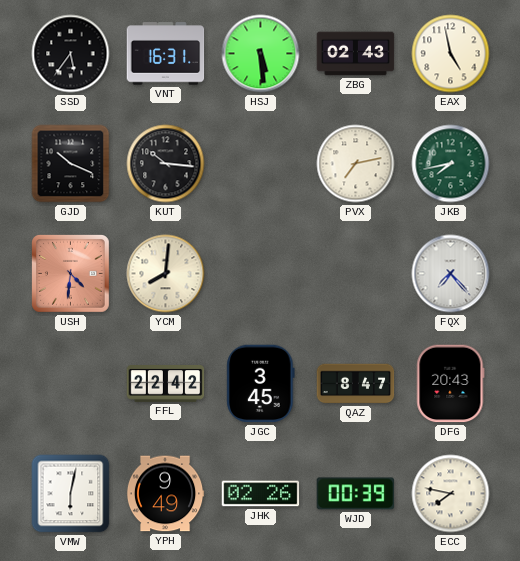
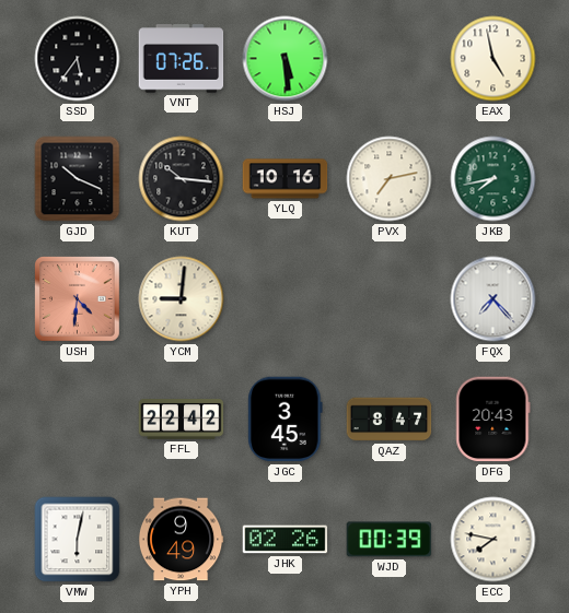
VNT: 16:31 -> 07:26
ZBG: 02:43 -> none
YLQ: none -> 10:16
YCM: 8:01 -> 9:01
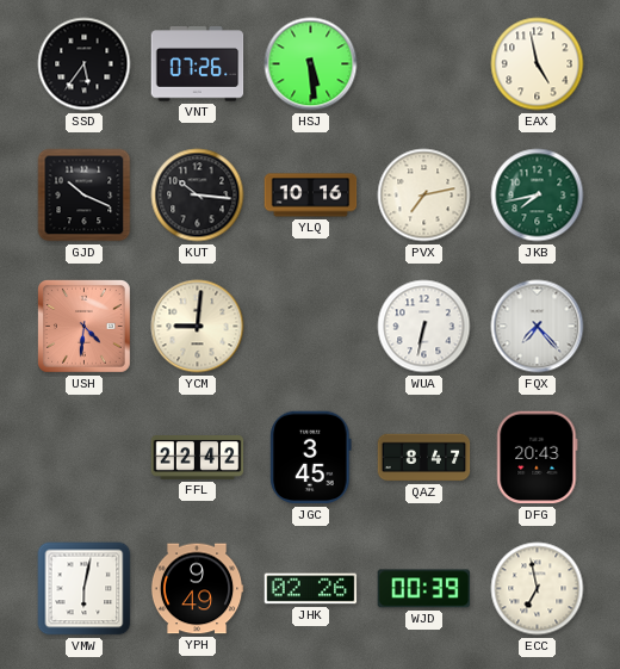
WUA: none -> 6:32
ECC: 7:47 -> 6:58
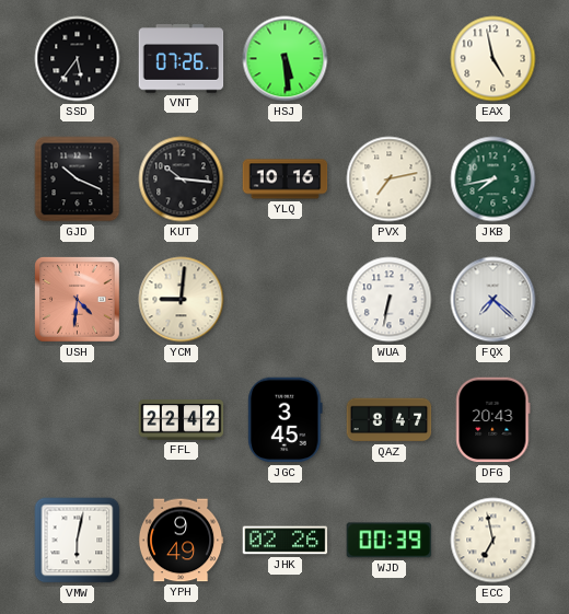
FQX: 7:23 -> 7:22
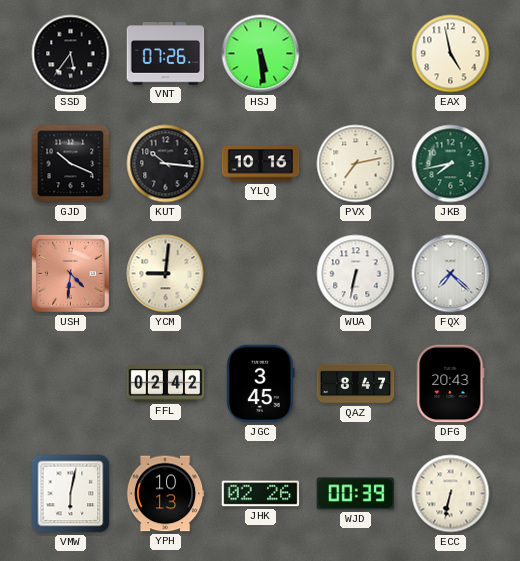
FFL: 22:42 -> 02:42
YPH: 9:49 -> 10:13
ECC: 6:58 -> 6:32
